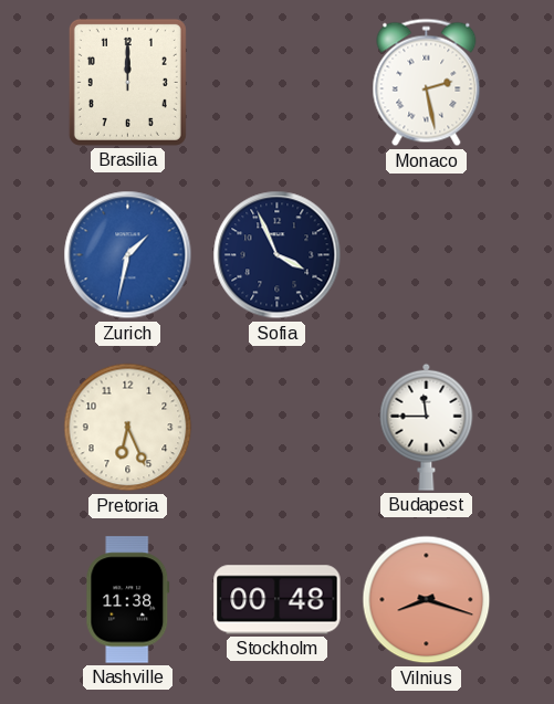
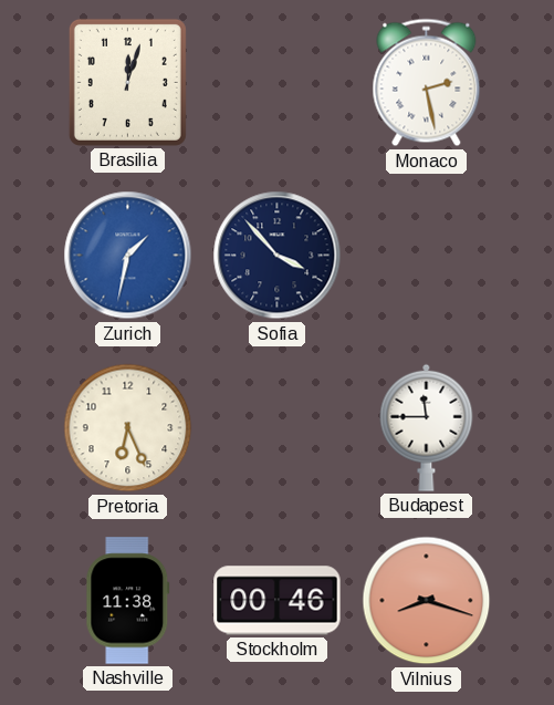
Brasilia: 12:00 -> 12:03
Sofia: 3:56 -> 3:53
Stockholm: 00:48 -> 00:46
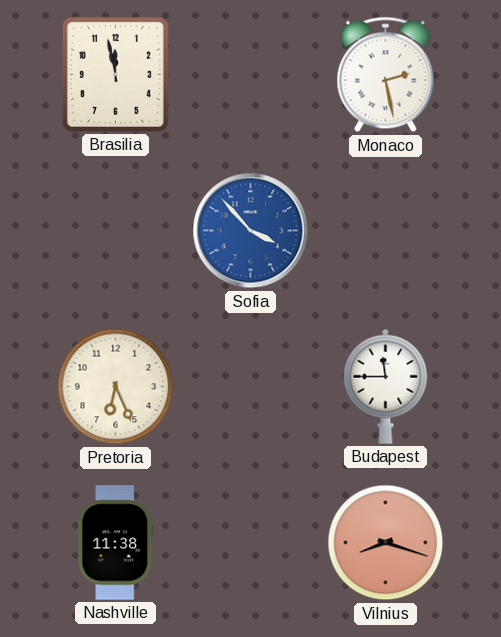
Brasilia: 12:03 -> 11:58
Zurich: 1:32 -> none
Sofia dial: navy -> blue
Stockholm: 00:46 -> none
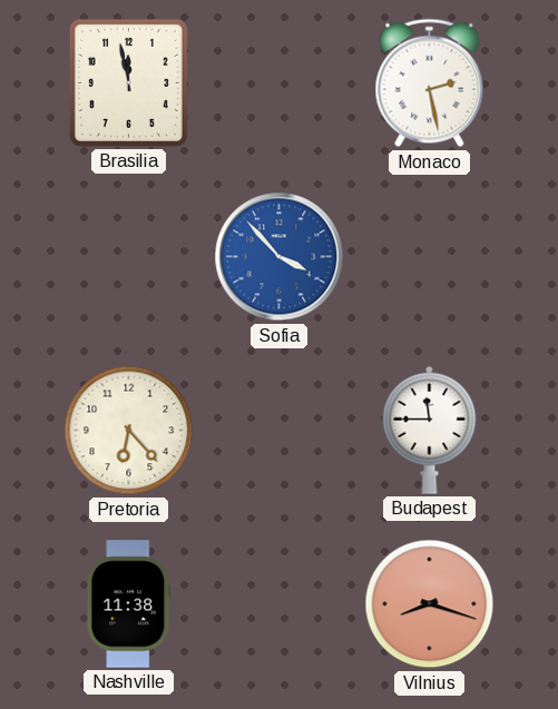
Pretoria: 6:26 -> 6:23
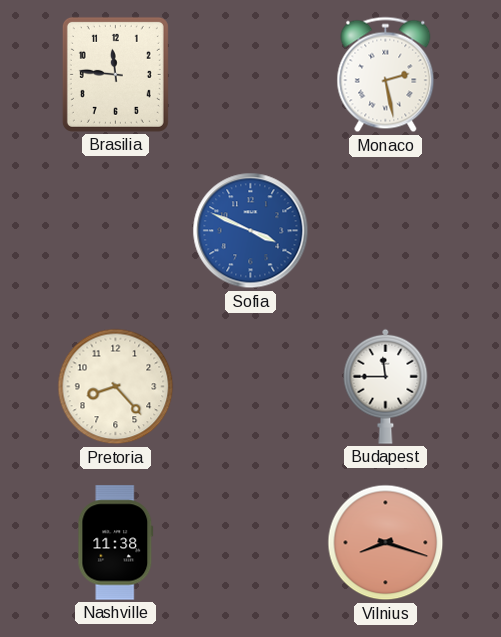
Brasilia: 11:58 -> 11:46
Sofia: 3:53 -> 3:49
Pretoria: 6:23 -> 8:23
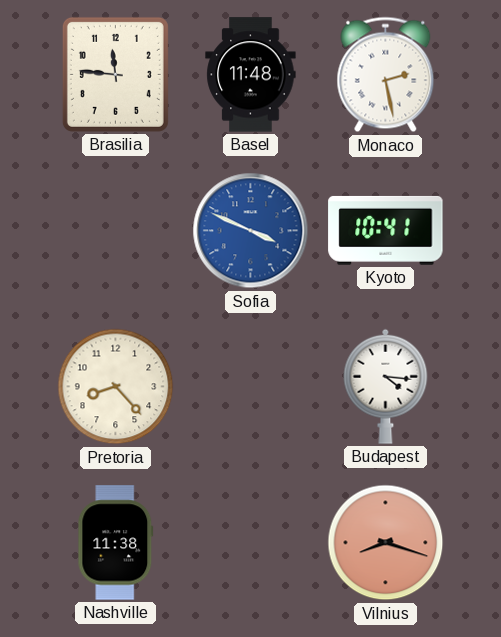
Basel: none -> 11:48
Kyoto: none -> 10:41
Budapest: 11:45 -> 4:16
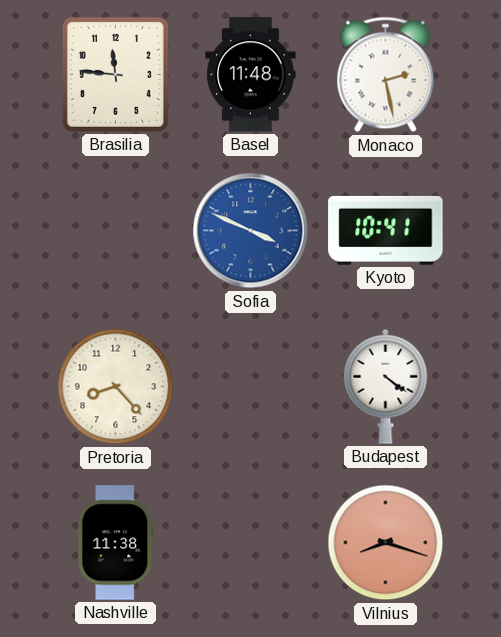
Budapest: 4:16 -> 4:21
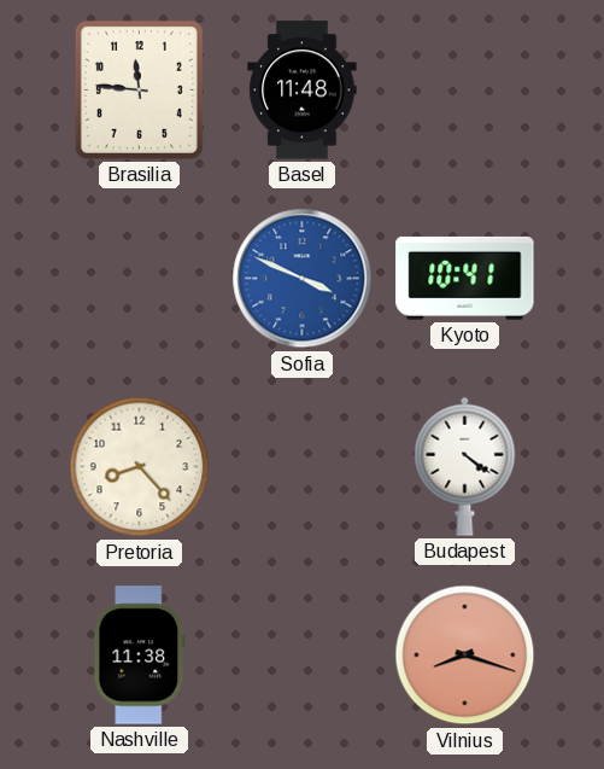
Monaco: 2:28 -> none
